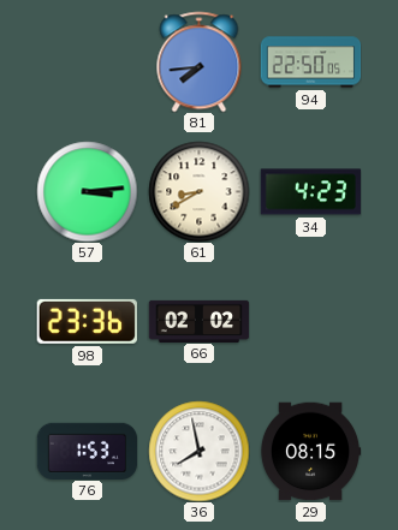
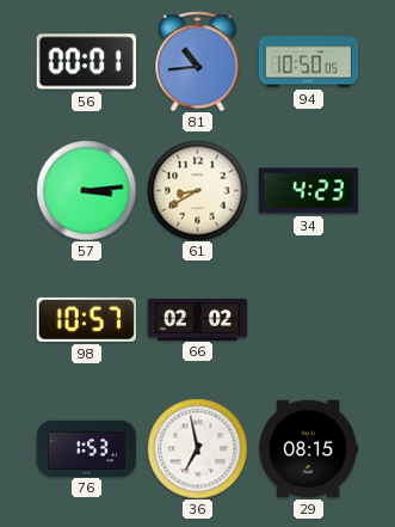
56: none -> 00:01
81: 7:44 -> 10:44
94: 22:50 -> 10:50
98: 23:36 -> 10:57
36: 7:58 -> 6:58
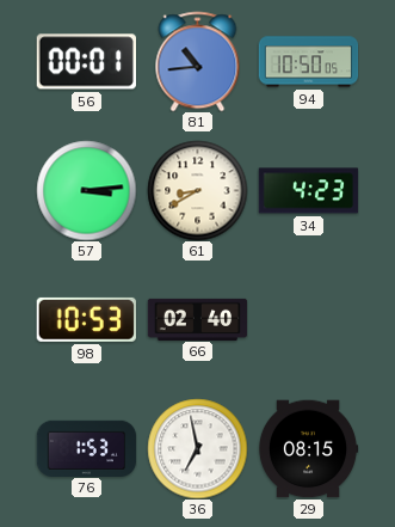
98: 10:57 -> 10:53
66: 02:02 -> 02:40
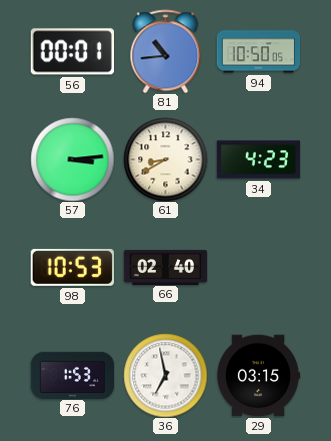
29: 08:15 -> 03:15
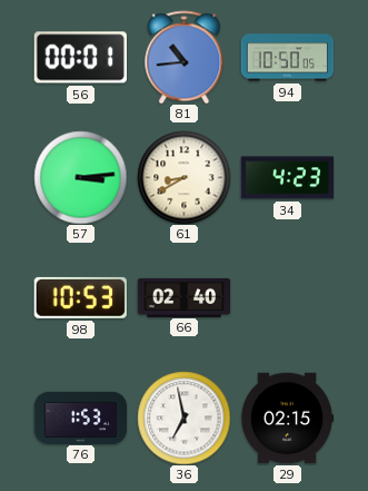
29: 03:15 -> 02:15
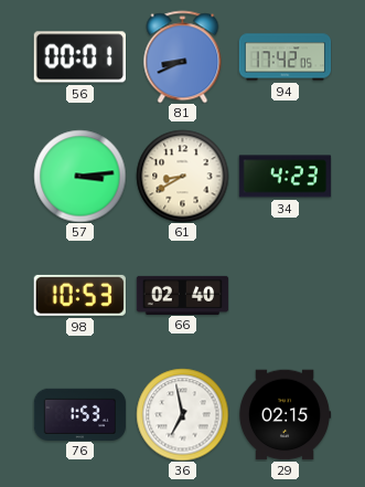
81: 10:44 -> 8:41
94: 10:50 -> 17:42
